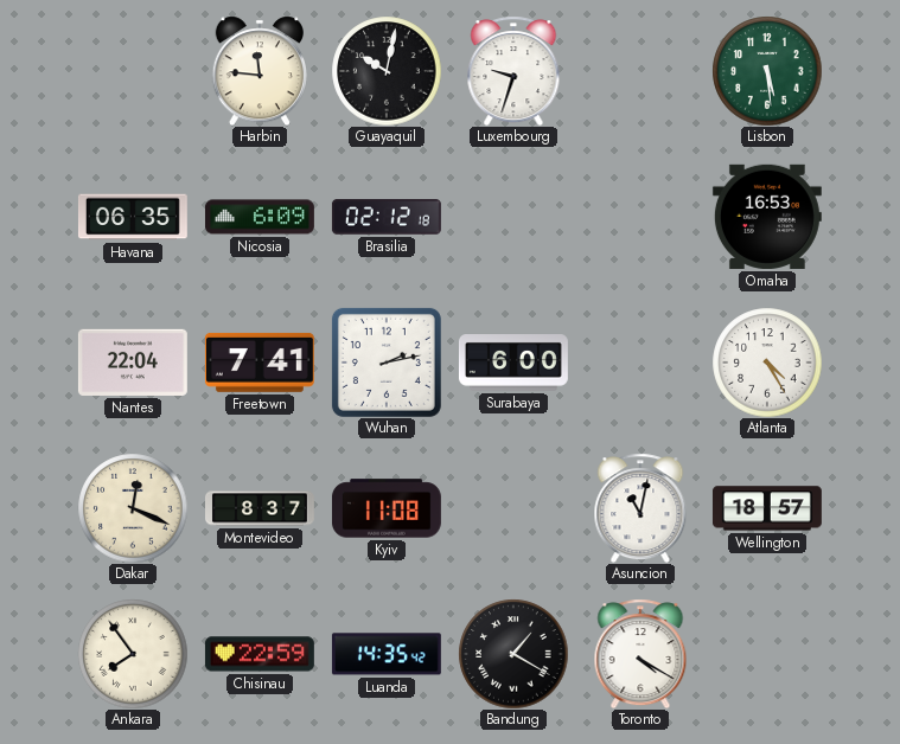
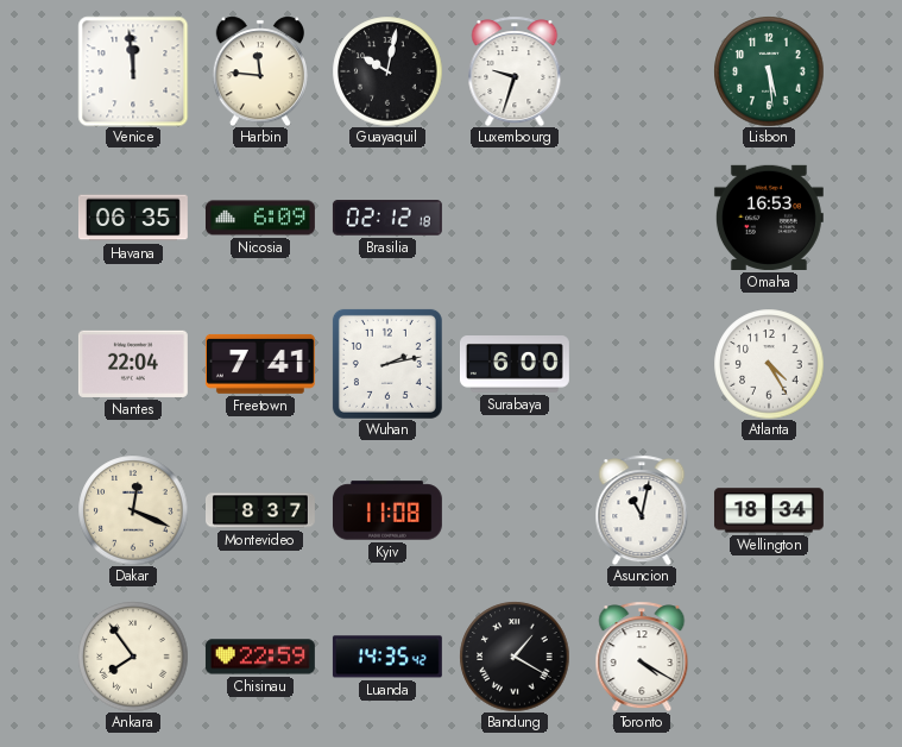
Venice: none -> 11:59
Wellington: 18:57 -> 18:34
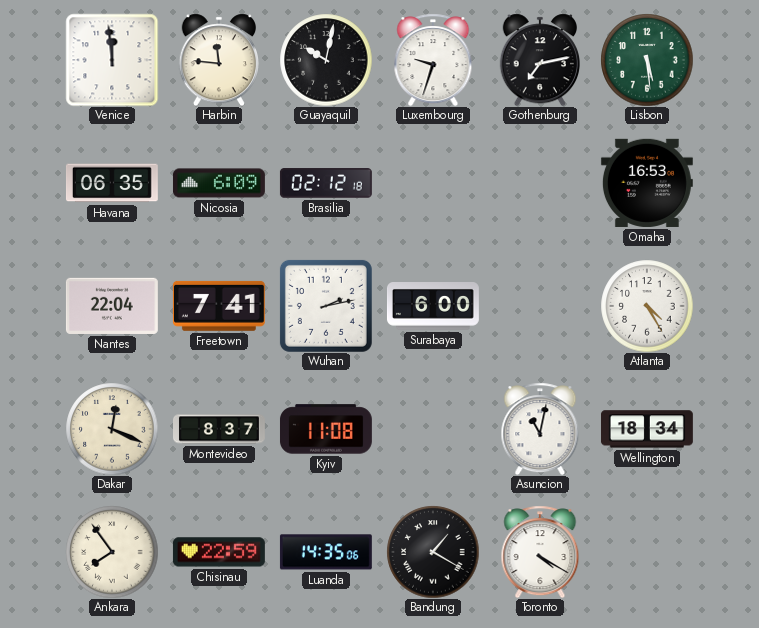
Gothenburg: none -> 7:13
Luanda: 14:35:42 -> 14:35:06
